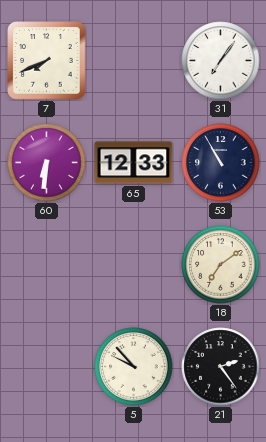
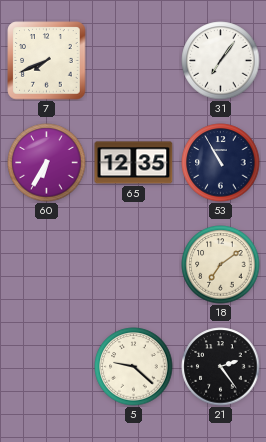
60: 6:31 -> 6:35
65: 12:33 -> 12:35
5: 9:53 -> 9:22
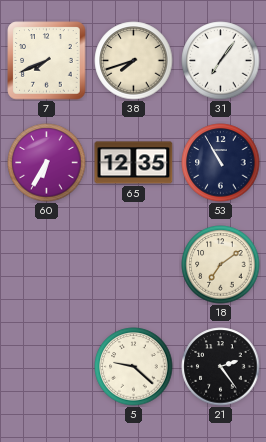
38: none -> 7:42
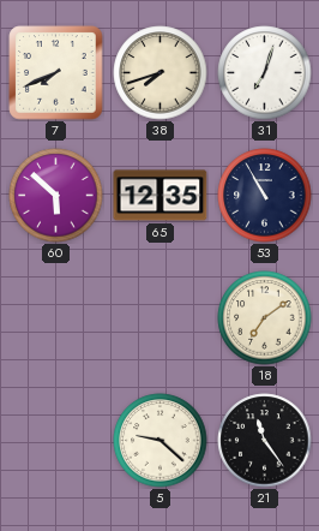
31: 7:06 -> 7:03
60: 6:35 -> 5:52
21: 2:24 -> 11:24
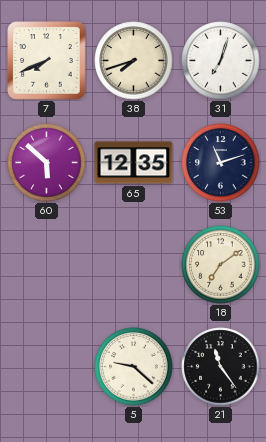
53: 10:55 -> 11:12
